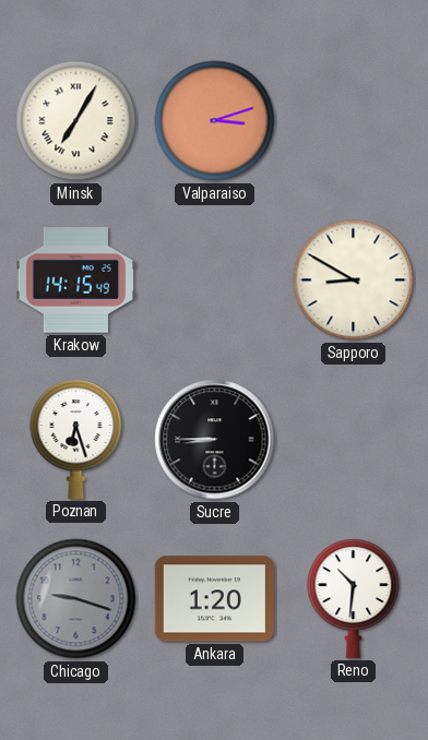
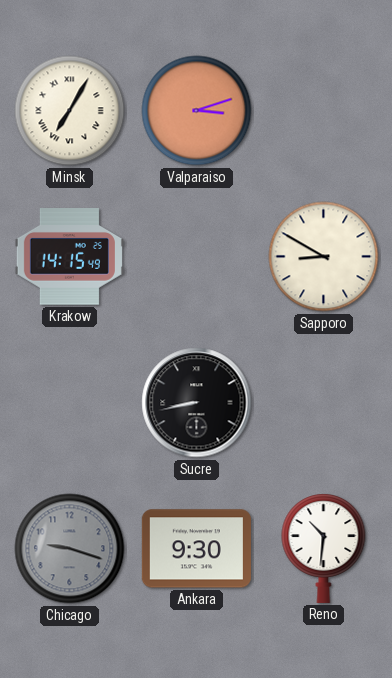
Poznan: 6:27 -> none
Sucre: 8:45 -> 8:43
Ankara: 1:20 -> 9:30
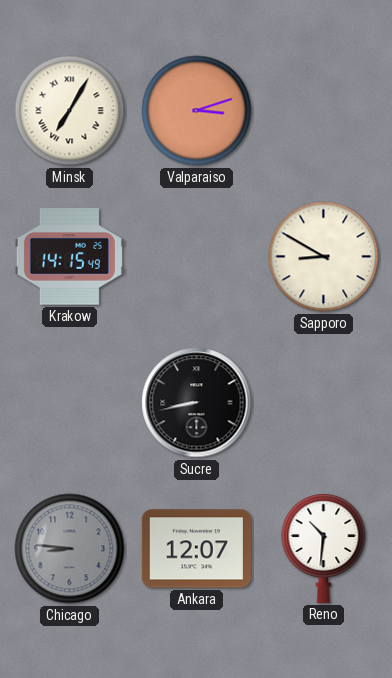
Chicago: 9:18 -> 8:46
Ankara: 9:30 -> 12:07
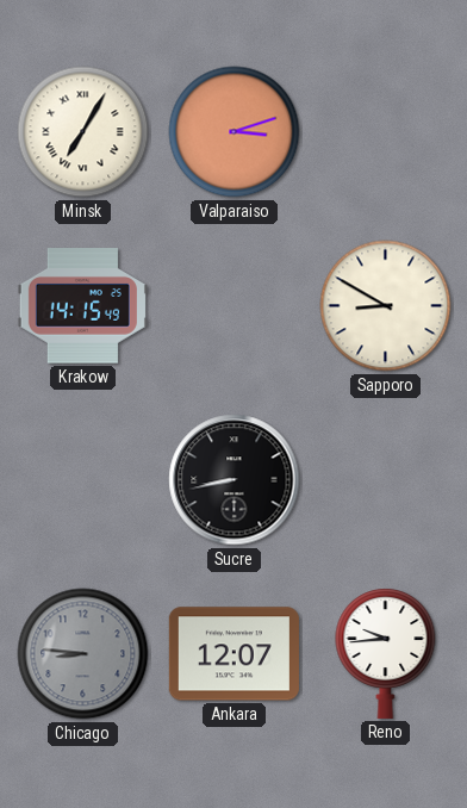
Reno: 10:31 -> 9:44
